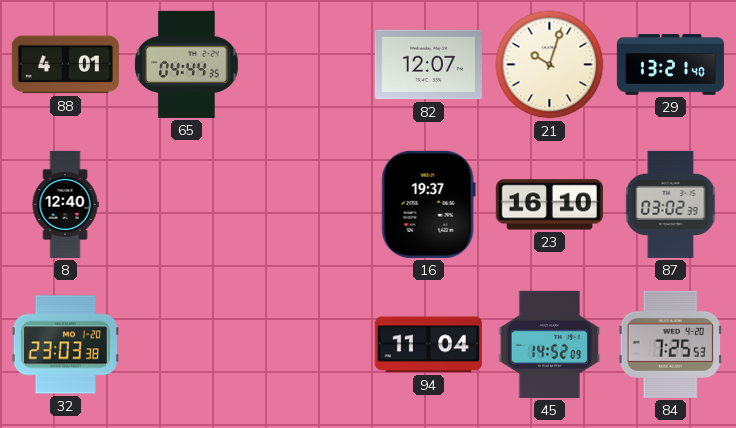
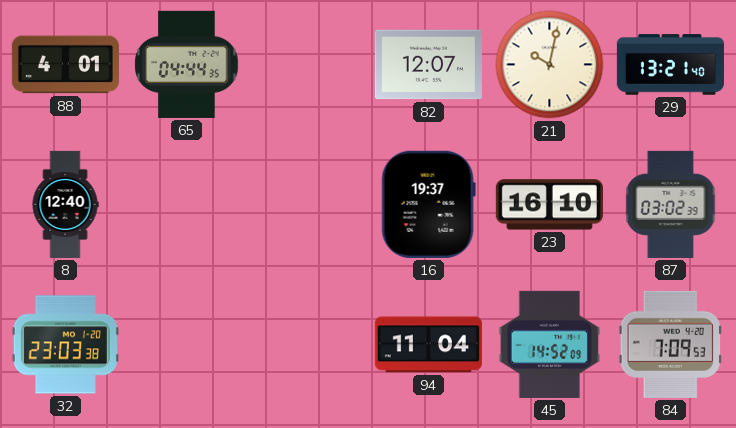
21: 10:03 -> 10:02
84: 7:25 -> 7:09
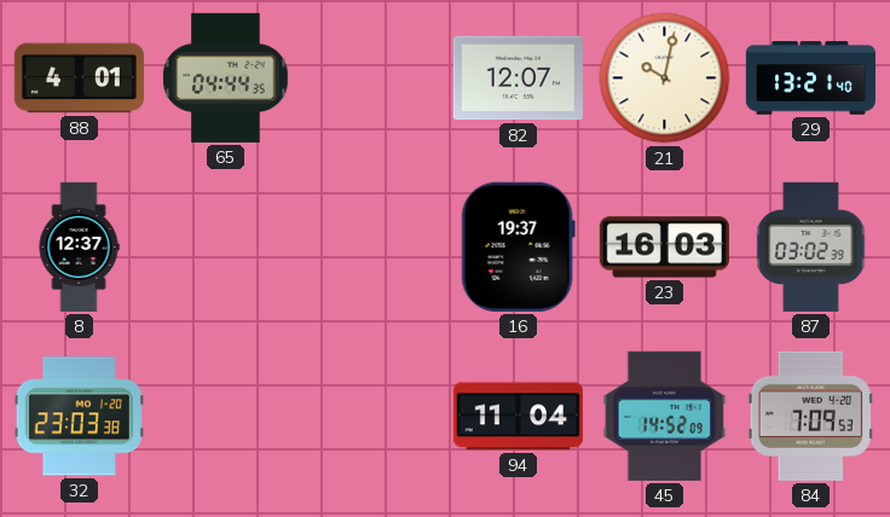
8: 12:40 -> 12:37
23: 16:10 -> 16:03
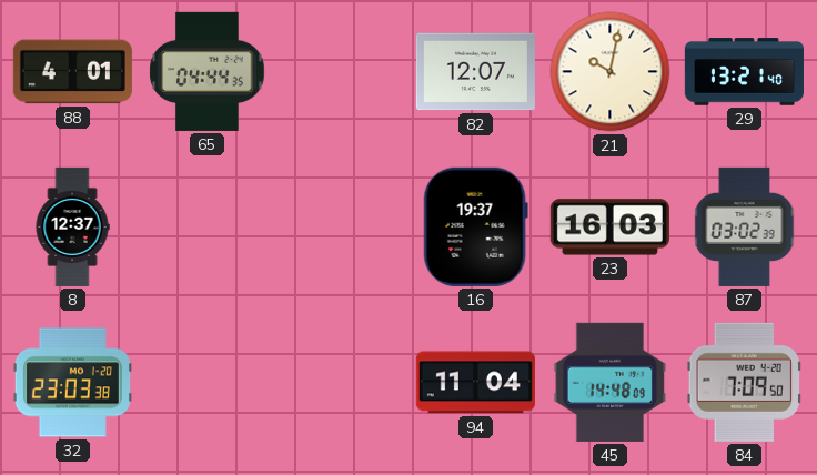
45: 14:52 -> 14:48
84: 7:09:53 -> 7:09:50
